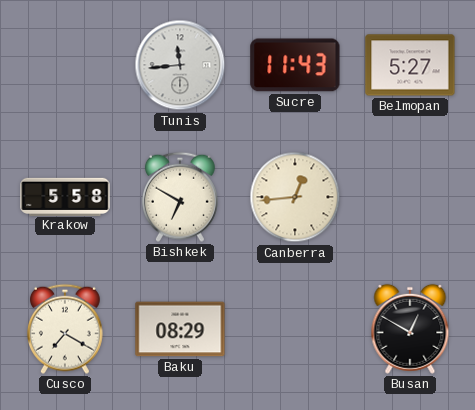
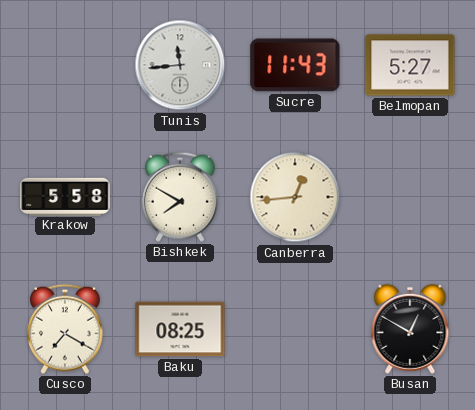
Bishkek: 6:50 -> 7:50
Baku: 08:29 -> 08:25
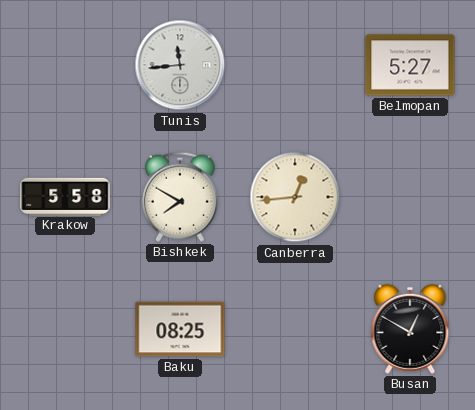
Sucre: 11:43 -> none
Cusco: 7:20 -> none
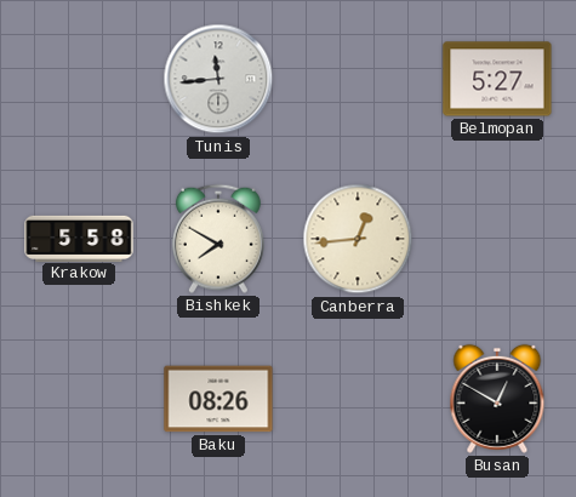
Baku: 08:25 -> 08:26
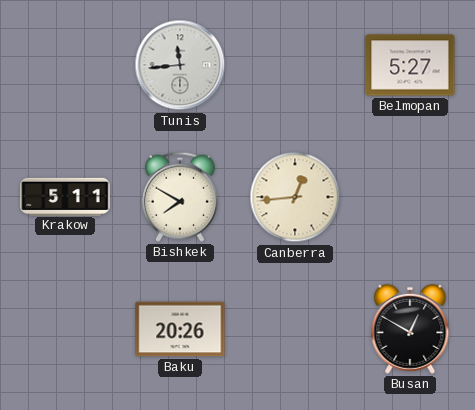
Krakow: 5:58 -> 5:11
Baku: 08:26 -> 20:26
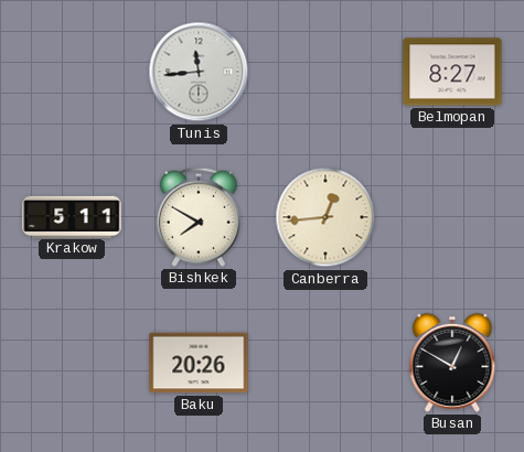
Belmopan: 5:27 -> 8:27
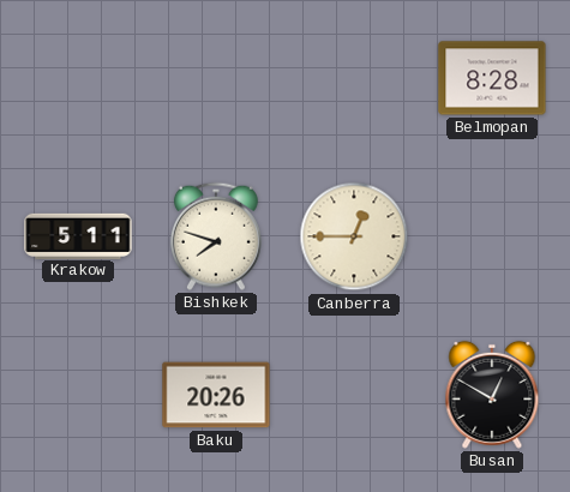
Tunis: 11:44 -> none
Belmopan: 8:27 -> 8:28
Bishkek: 7:50 -> 7:48
Canberra: 12:44 -> 12:45
